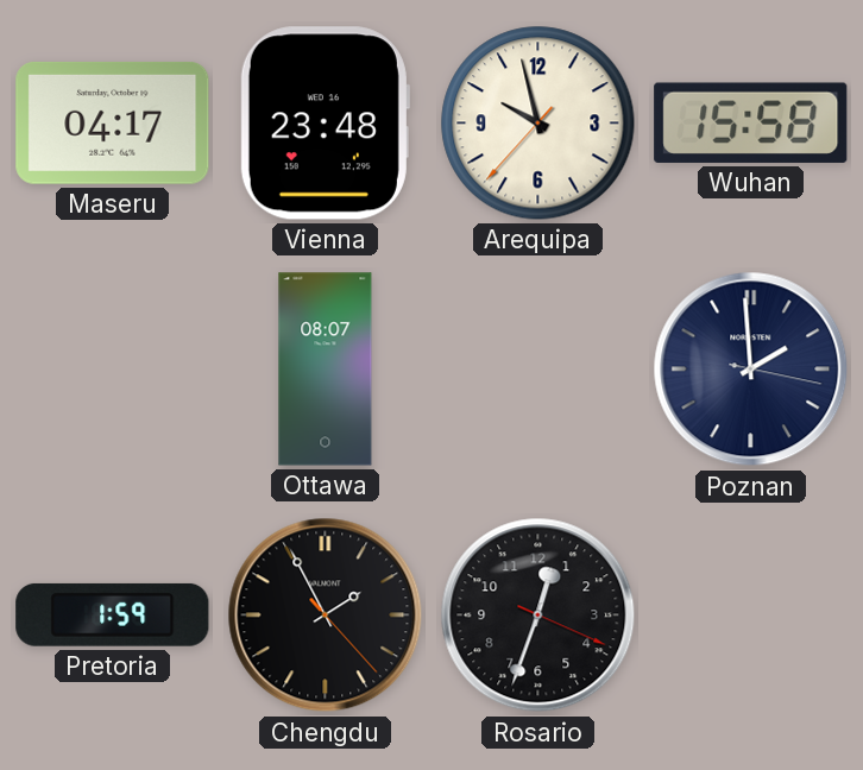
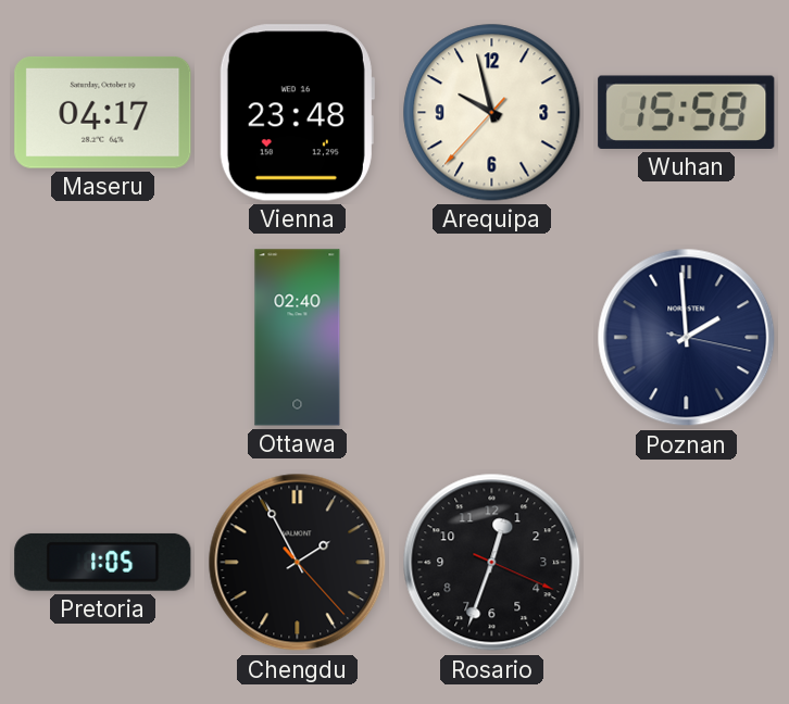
Ottawa: 08:07 -> 02:40
Pretoria: 1:59 -> 1:05
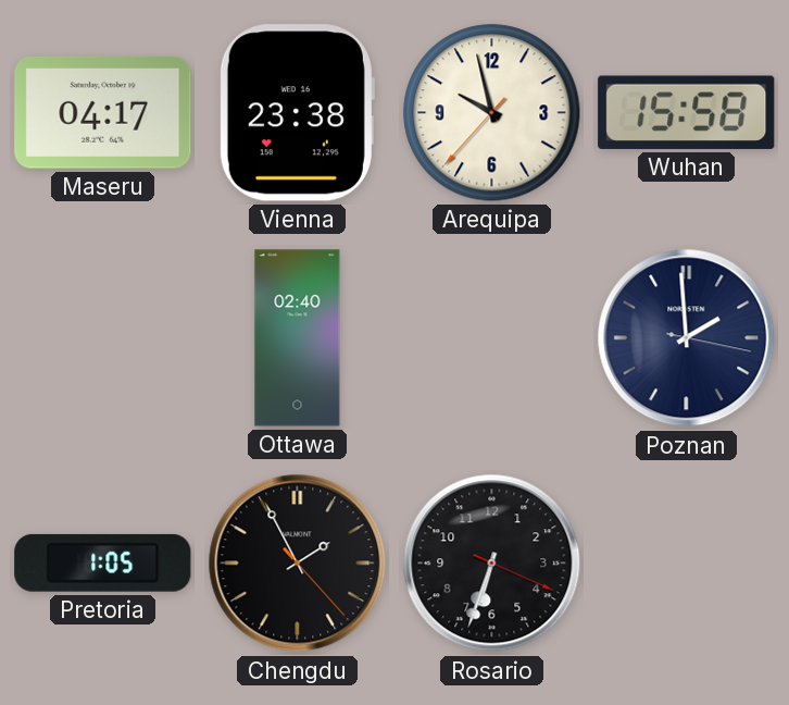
Vienna: 23:48 -> 23:38
Rosario: 12:33 -> 6:33
